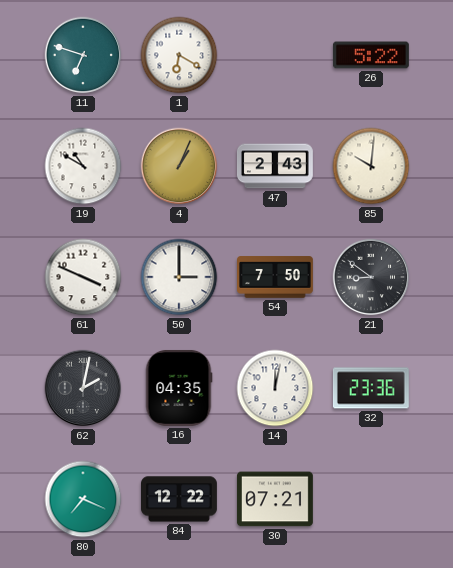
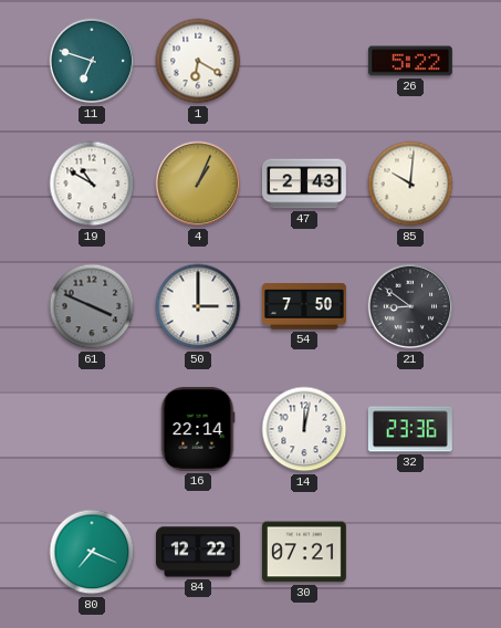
61 dial: white -> grey
62: 2:02 -> none
16: 04:35 -> 22:14
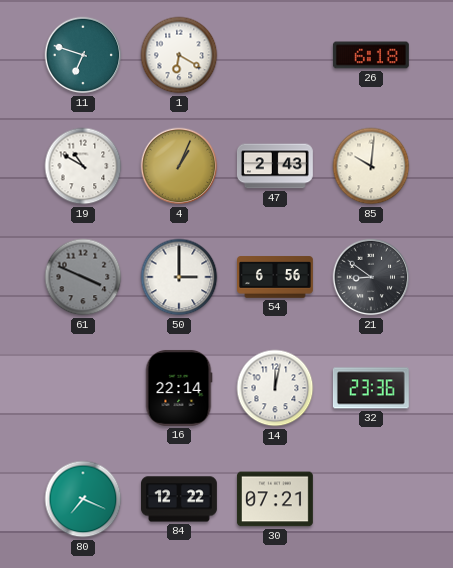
26: 5:22 -> 6:18
54: 7:50 -> 6:56
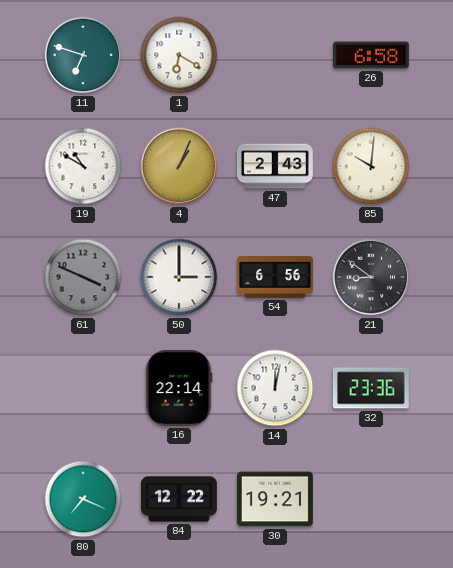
26: 6:18 -> 6:58
30: 07:21 -> 19:21
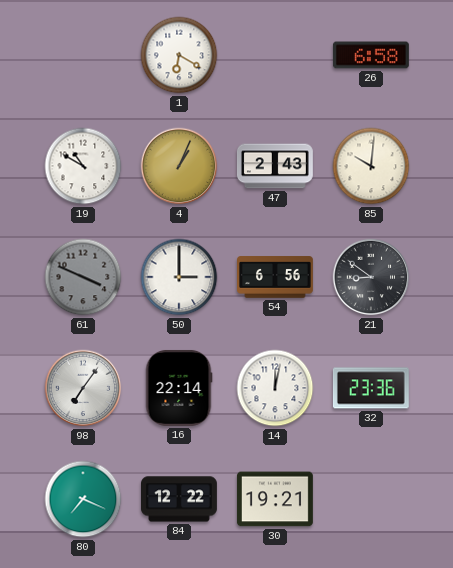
11: 6:48 -> none
98: none -> 7:06
